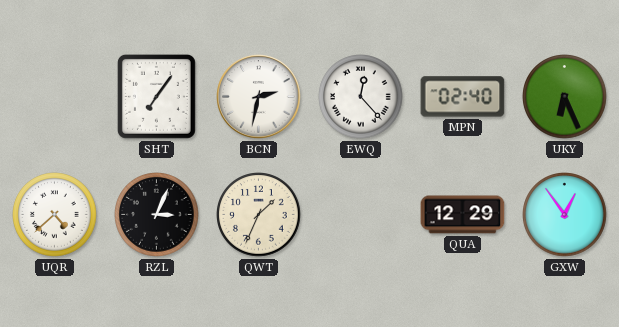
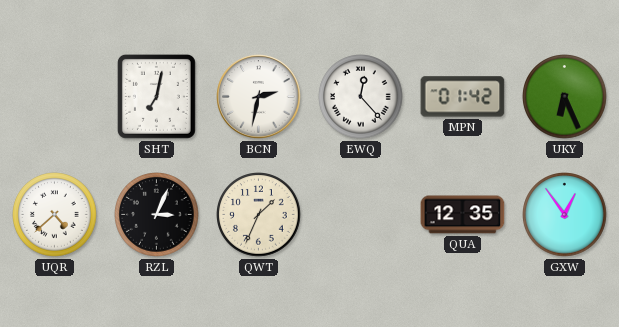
SHT: 7:06 -> 7:02
MPN: 02:40 -> 01:42
QUA: 12:29 -> 12:35
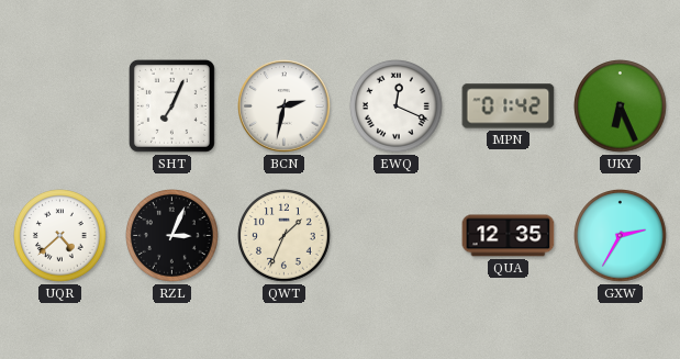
SHT: 7:02 -> 7:04
EWQ: 12:23 -> 12:19
GXW: 12:54 -> 2:35
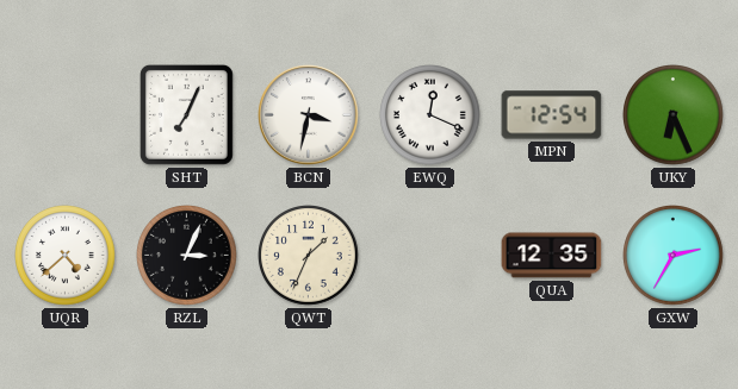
BCN: 2:32 -> 3:32
MPN: 01:42 -> 12:54
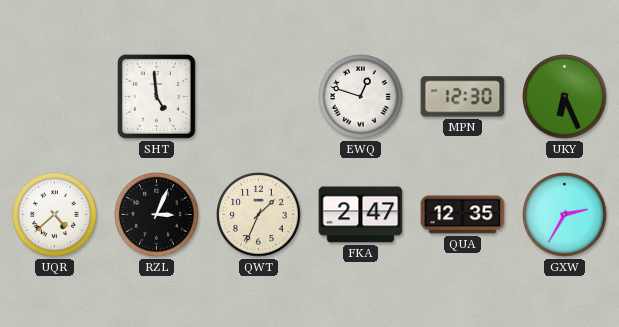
SHT: 7:04 -> 4:59
BCN: 3:32 -> none
EWQ: 12:19 -> 12:48
MPN: 12:54 -> 12:30
FKA: none -> 2:47
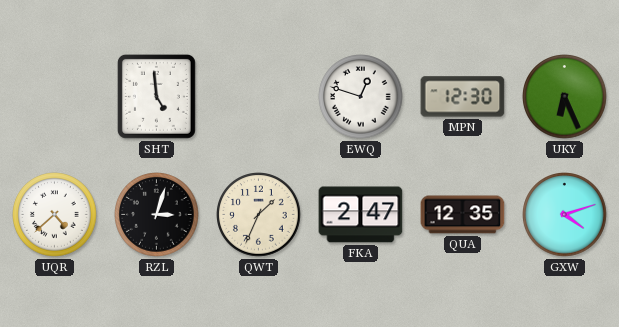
RZL: 3:04 -> 3:03
GXW: 2:35 -> 4:12
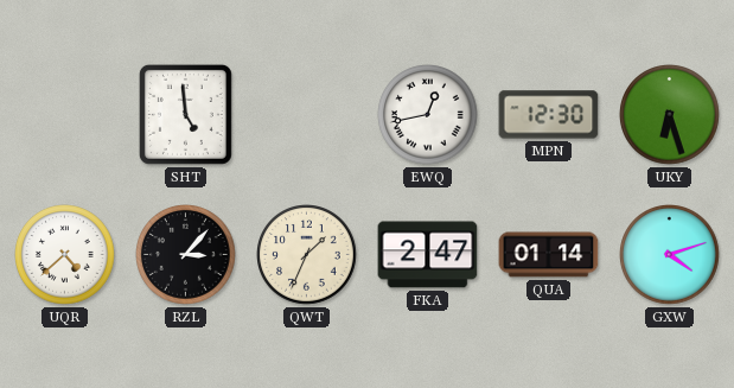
EWQ: 12:48 -> 12:43
UKY: 6:26 -> 6:27
RZL: 3:03 -> 3:07
QUA: 12:35 -> 01:14
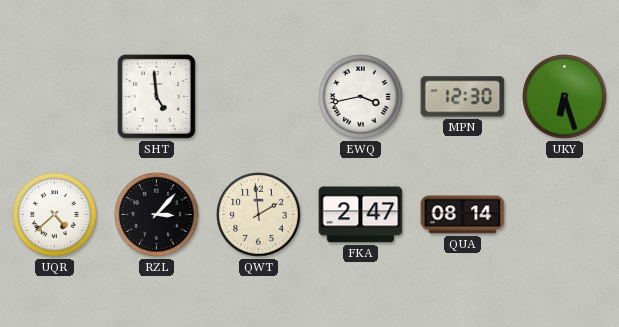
EWQ: 12:43 -> 3:43
QWT: 1:34 -> 1:59
QUA: 01:14 -> 08:14
GXW: 4:12 -> none
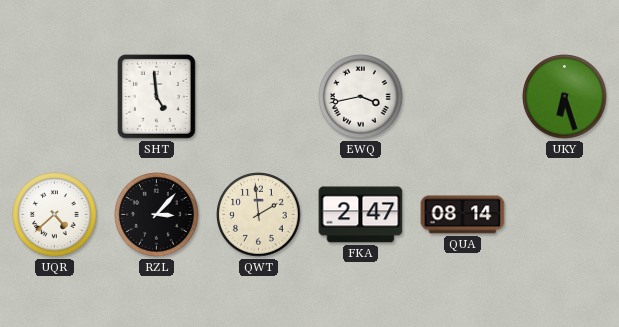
MPN: 12:30 -> none
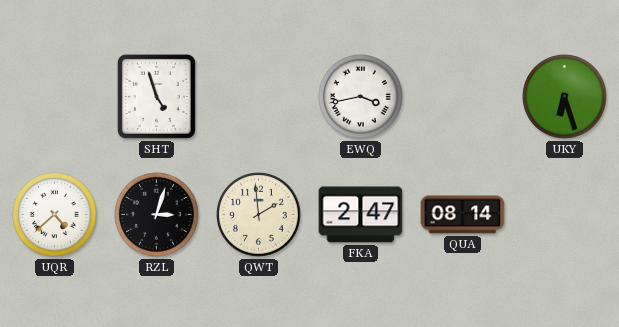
SHT: 4:59 -> 4:57
RZL: 3:07 -> 3:03
